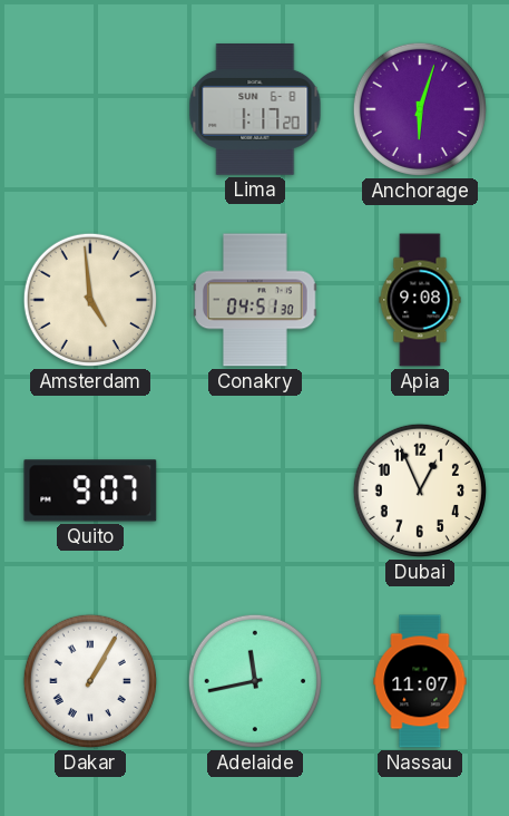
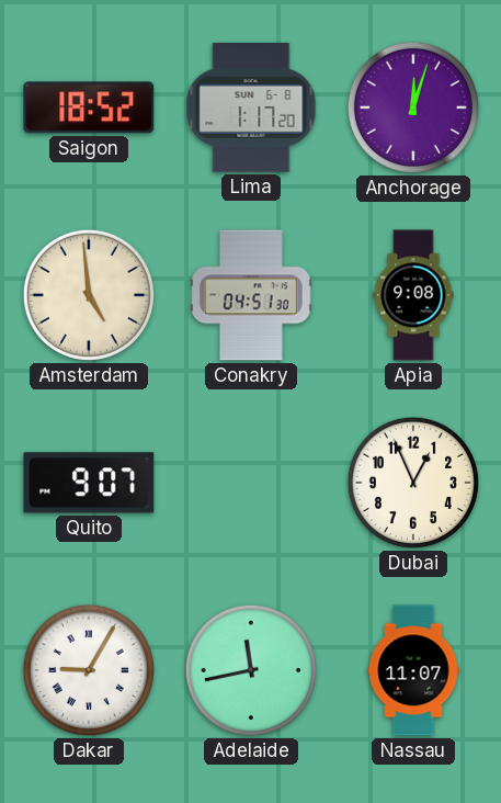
Saigon: none -> 18:52
Anchorage: 6:03 -> 12:03
Dakar: 1:05 -> 9:05
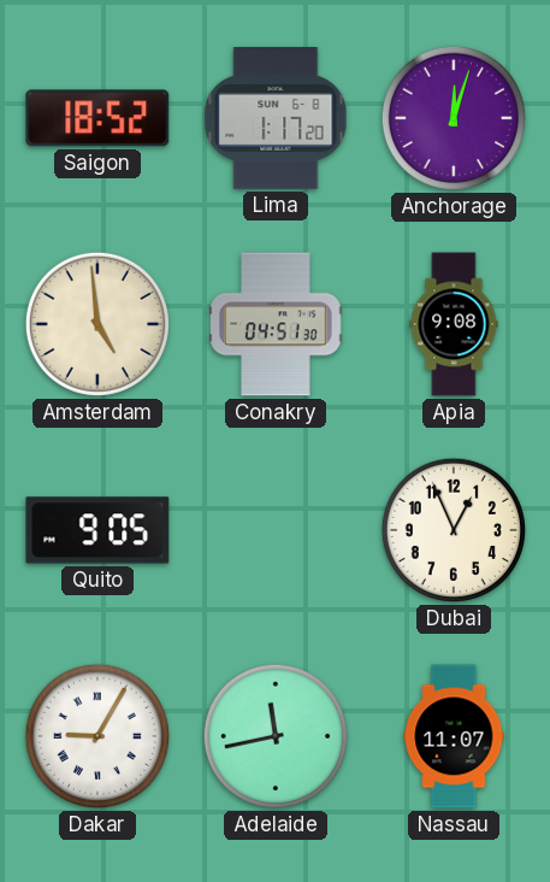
Quito: 9:07 -> 9:05
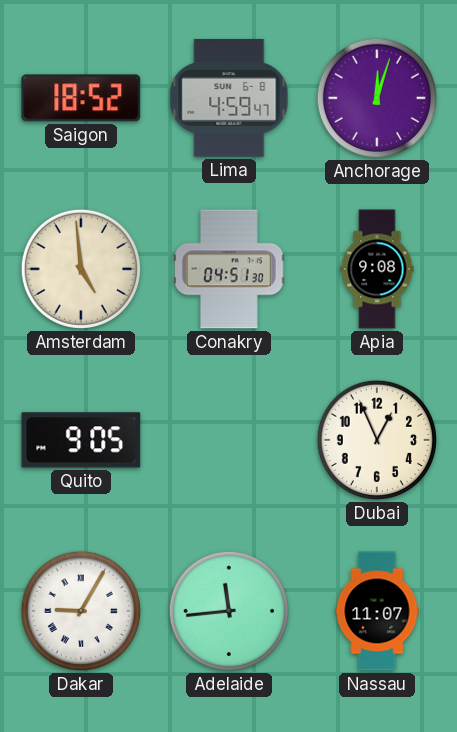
Lima: 1:17 -> 4:59
Adelaide: 11:43 -> 11:44
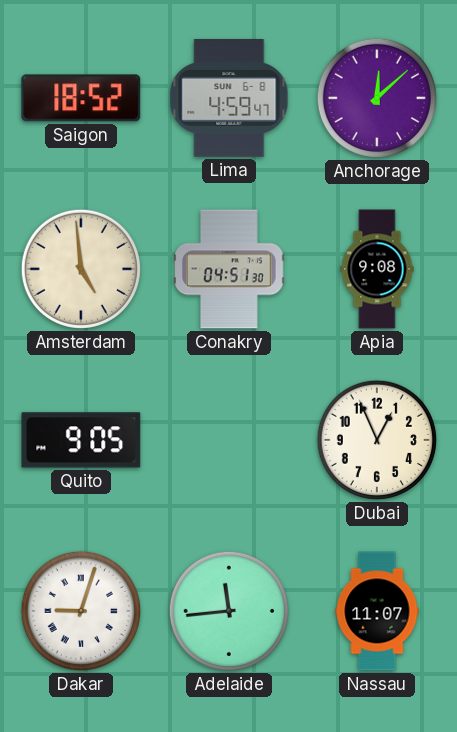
Anchorage: 12:03 -> 12:08
Dakar: 9:05 -> 9:03
